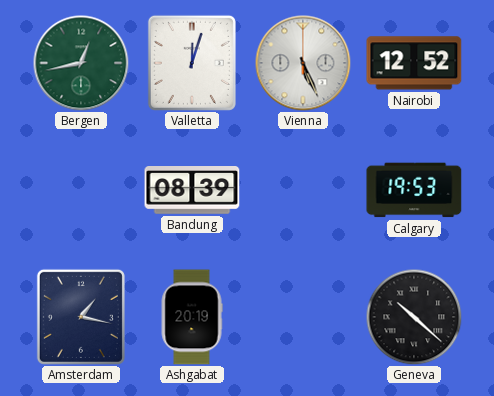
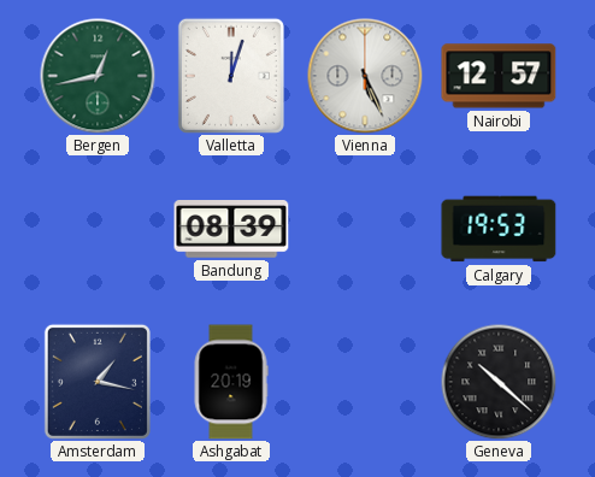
Nairobi: 12:52 -> 12:57
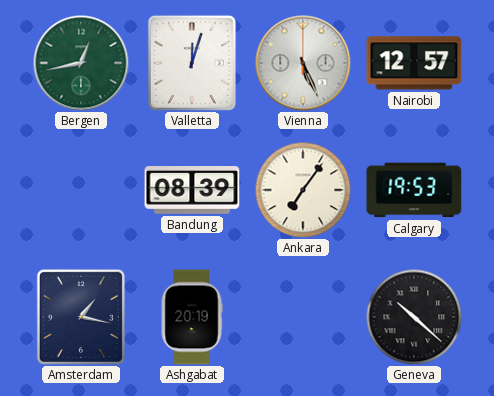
Ankara: none -> 7:06
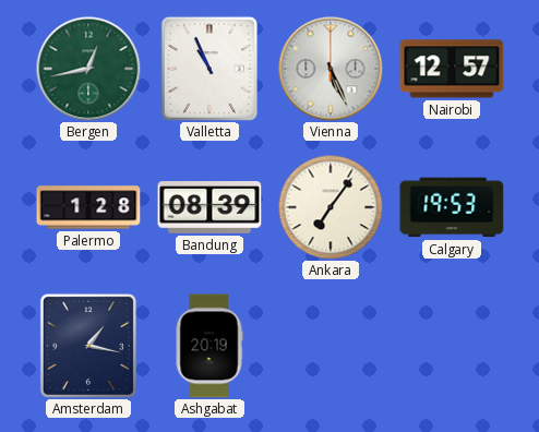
Valletta: 12:03 -> 10:56
Palermo: none -> 1:28
Geneva: 10:22 -> none
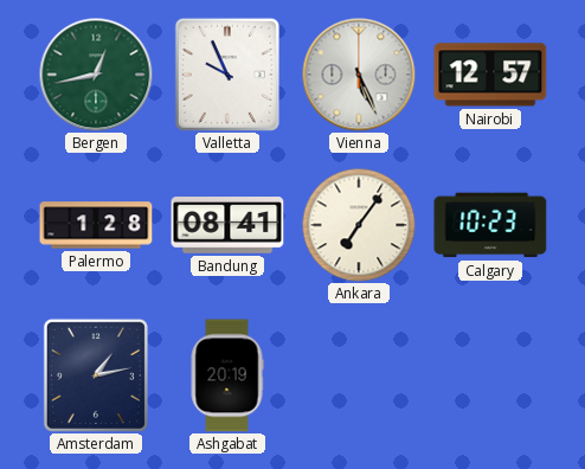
Valletta: 10:56 -> 9:56
Bandung: 08:39 -> 08:41
Calgary: 19:53 -> 10:23
Amsterdam: 1:17 -> 1:13
